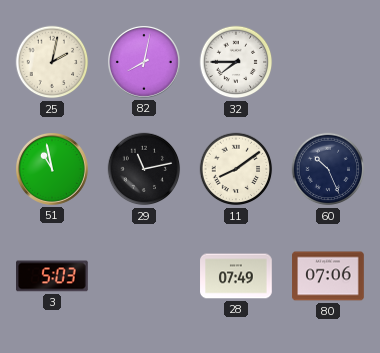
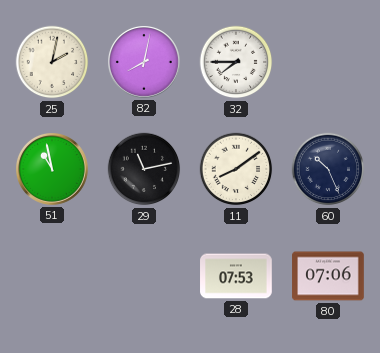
3: 5:03 -> none
28: 07:49 -> 07:53
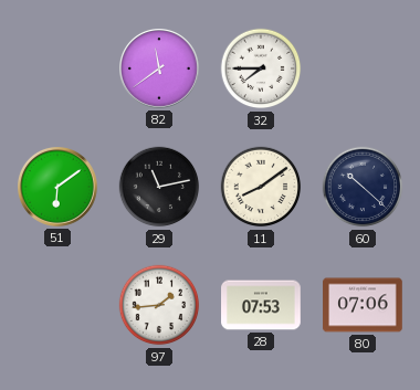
25: 2:02 -> none
82: 8:02 -> 11:39
51: 10:58 -> 6:09
60: 10:26 -> 10:22
97: none -> 1:44
